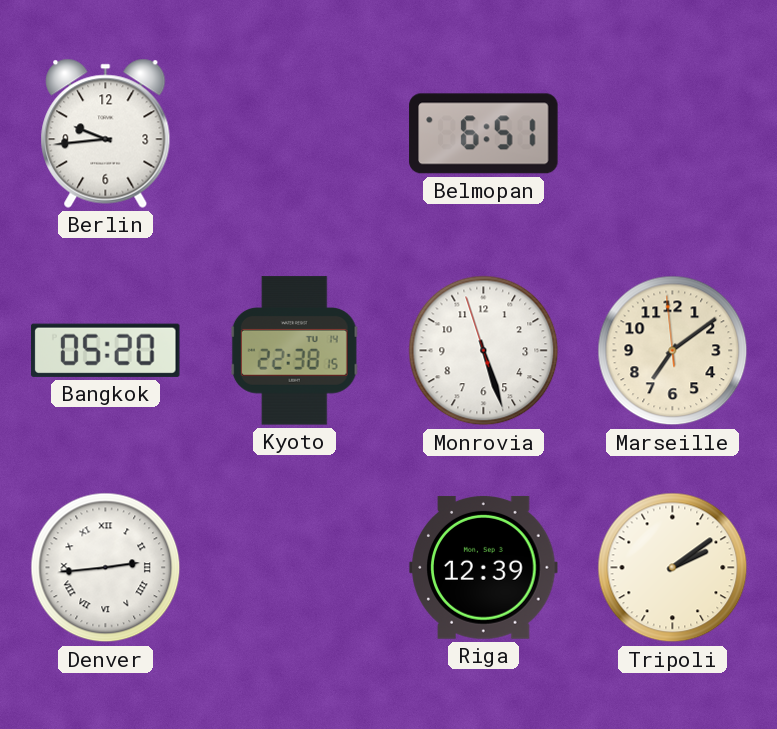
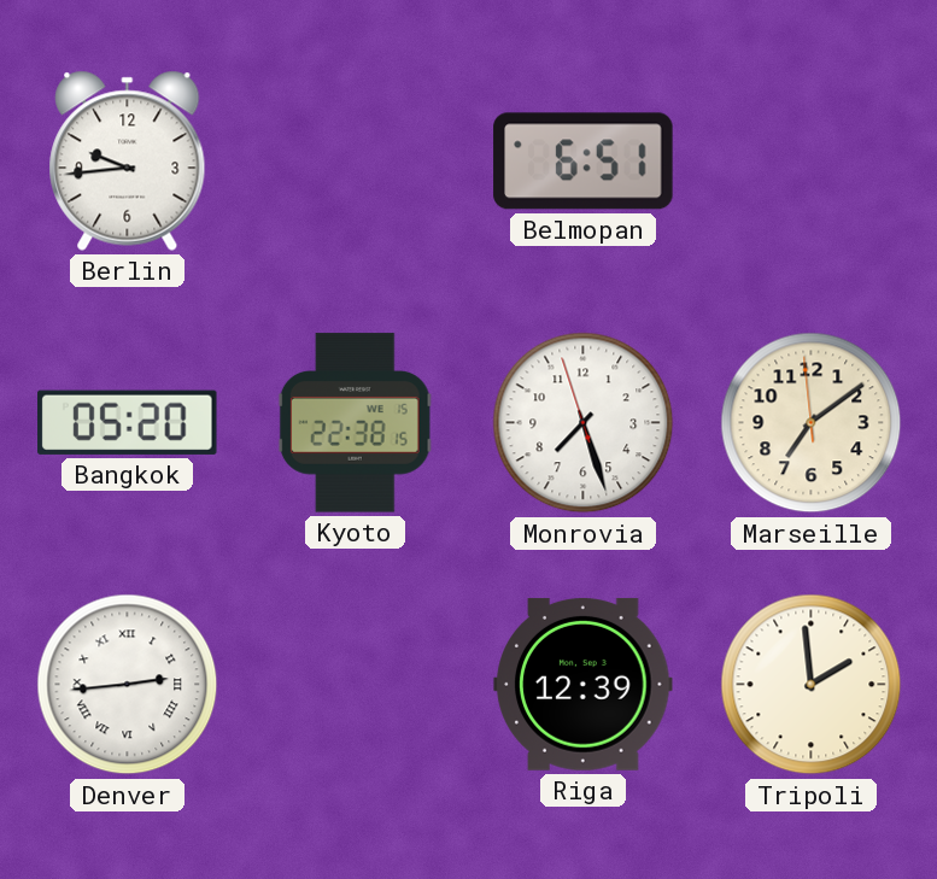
Kyoto date: TU 14 -> WE 15
Monrovia: 5:26 -> 7:26
Tripoli: 2:09 -> 1:59
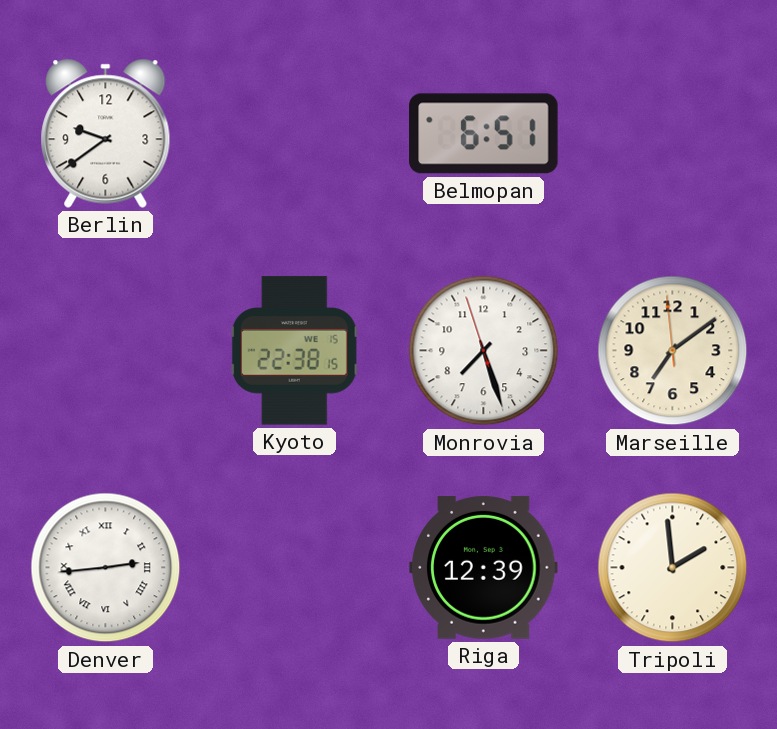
Berlin: 9:44 -> 9:39
Bangkok: 05:20 -> none
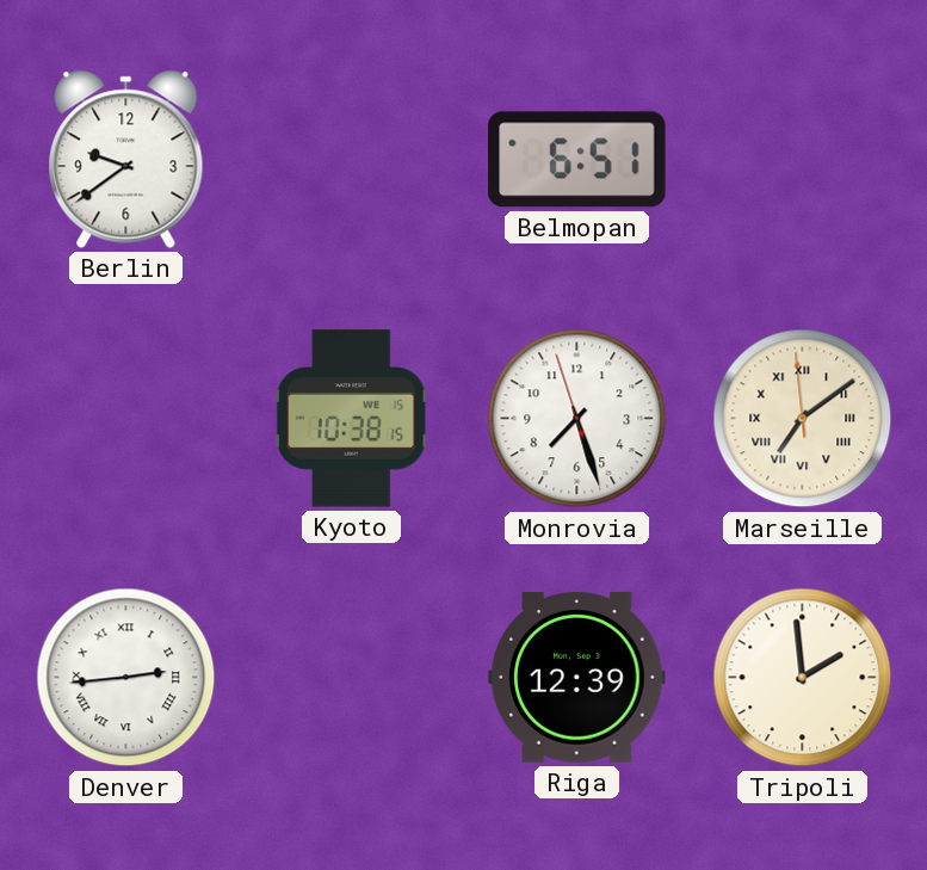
Kyoto: 22:38 -> 10:38
Marseille numerals: Arabic -> Roman
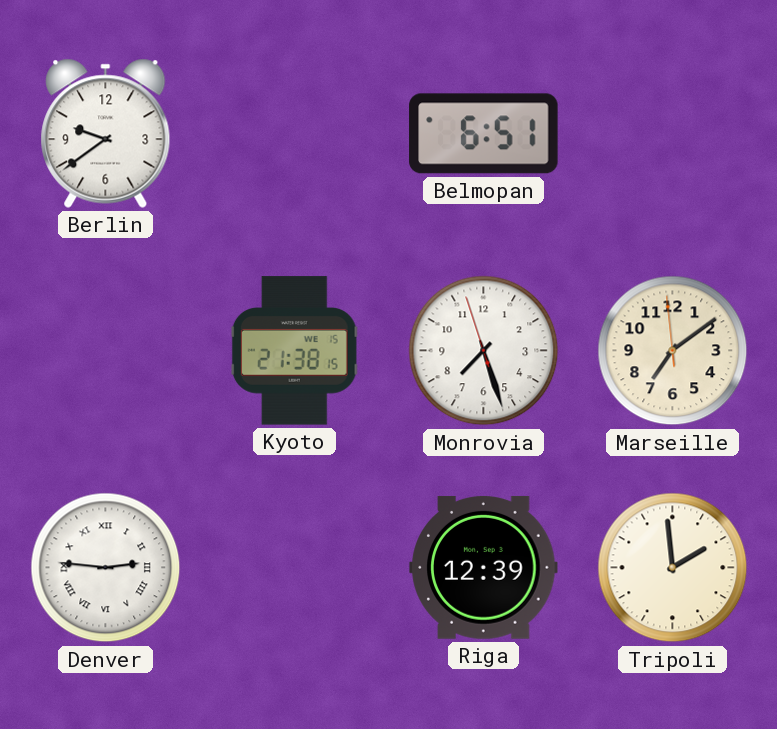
Kyoto: 10:38 -> 21:38
Marseille numerals: Roman -> Arabic
Denver: 2:44 -> 2:46
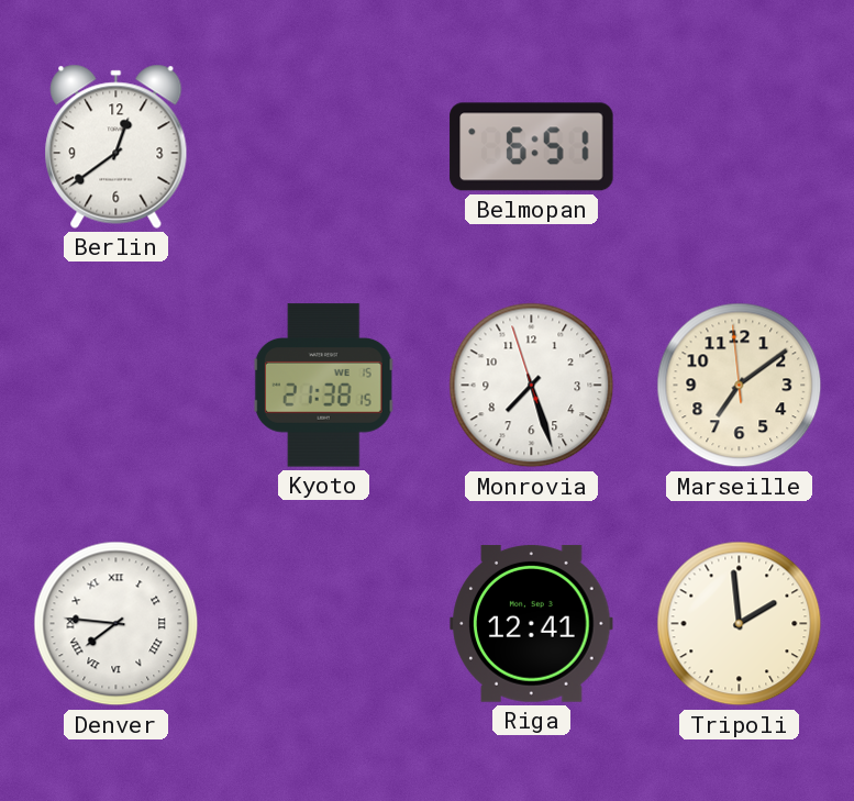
Berlin: 9:39 -> 12:39
Denver: 2:46 -> 7:46
Riga: 12:39 -> 12:41
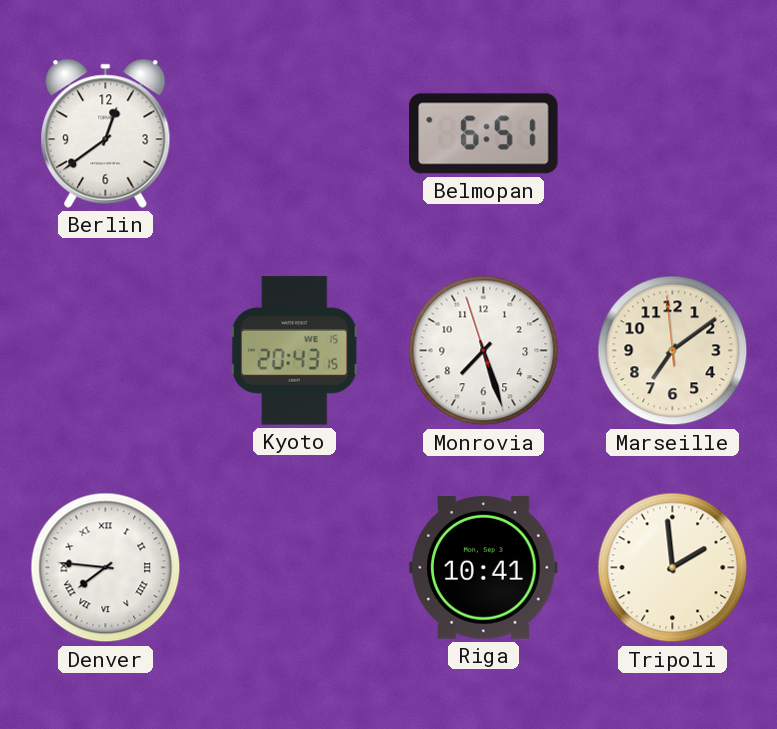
Kyoto: 21:38 -> 20:43
Riga: 12:41 -> 10:41
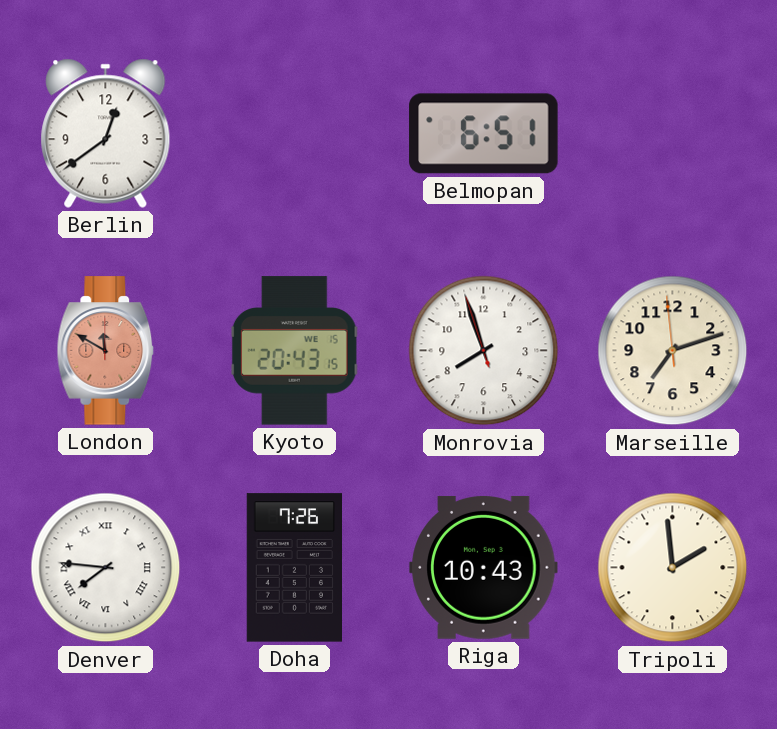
London: none -> 11:50
Monrovia: 7:26 -> 7:56
Marseille: 7:08 -> 7:11
Doha: none -> 7:26
Riga: 10:41 -> 10:43
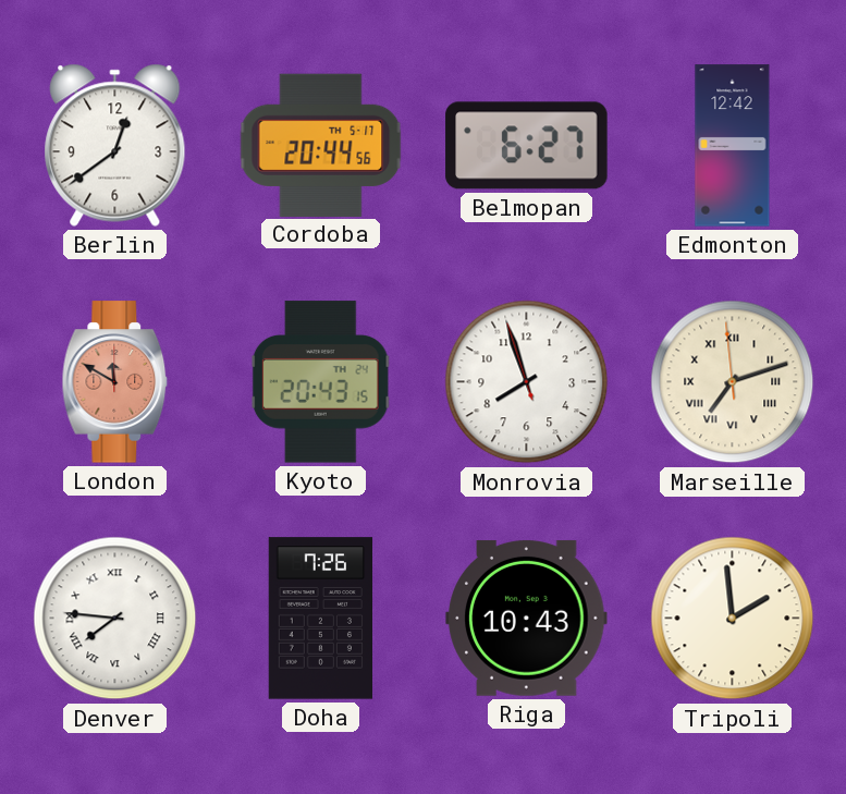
Cordoba: none -> 20:44
Belmopan: 6:51 -> 6:27
Edmonton: none -> 12:42
Kyoto date: WE 15 -> TH 24
Marseille numerals: Arabic -> Roman
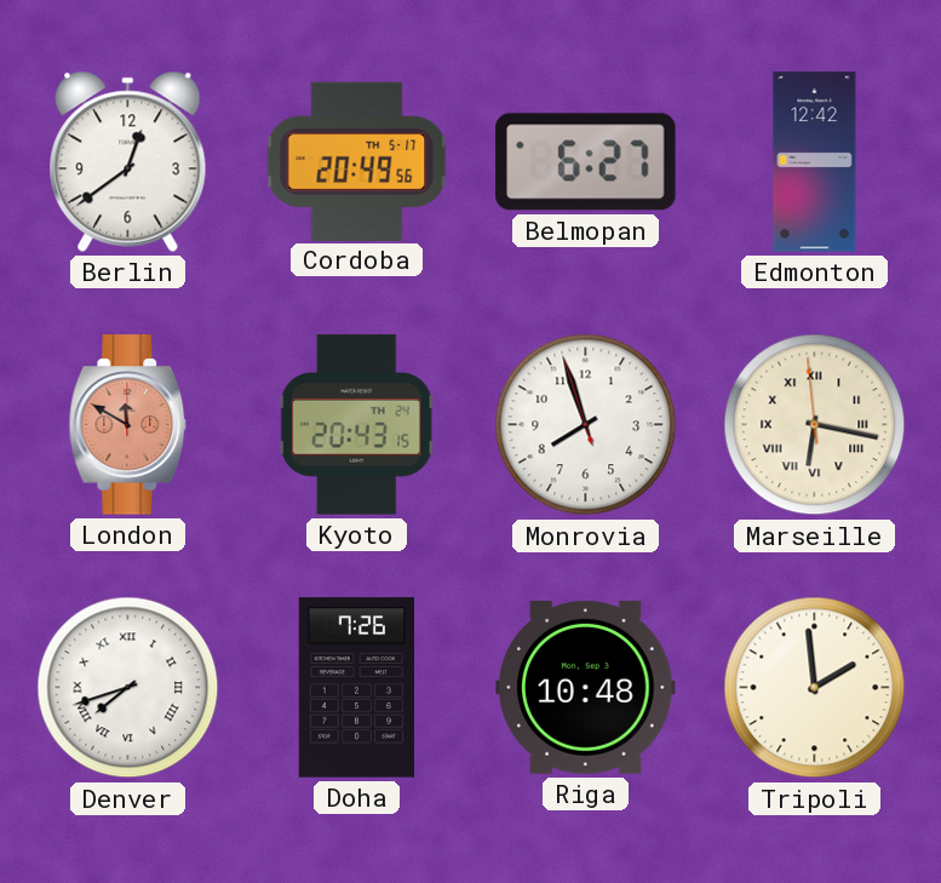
Cordoba: 20:44 -> 20:49
Marseille: 7:11 -> 6:16
Denver: 7:46 -> 7:42
Riga: 10:43 -> 10:48
